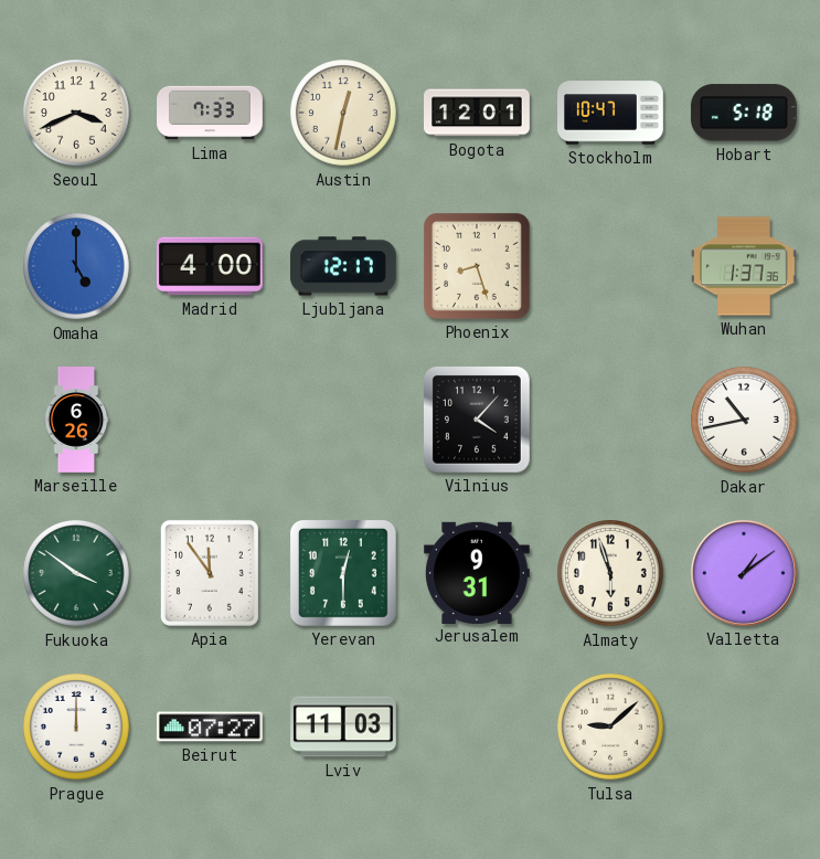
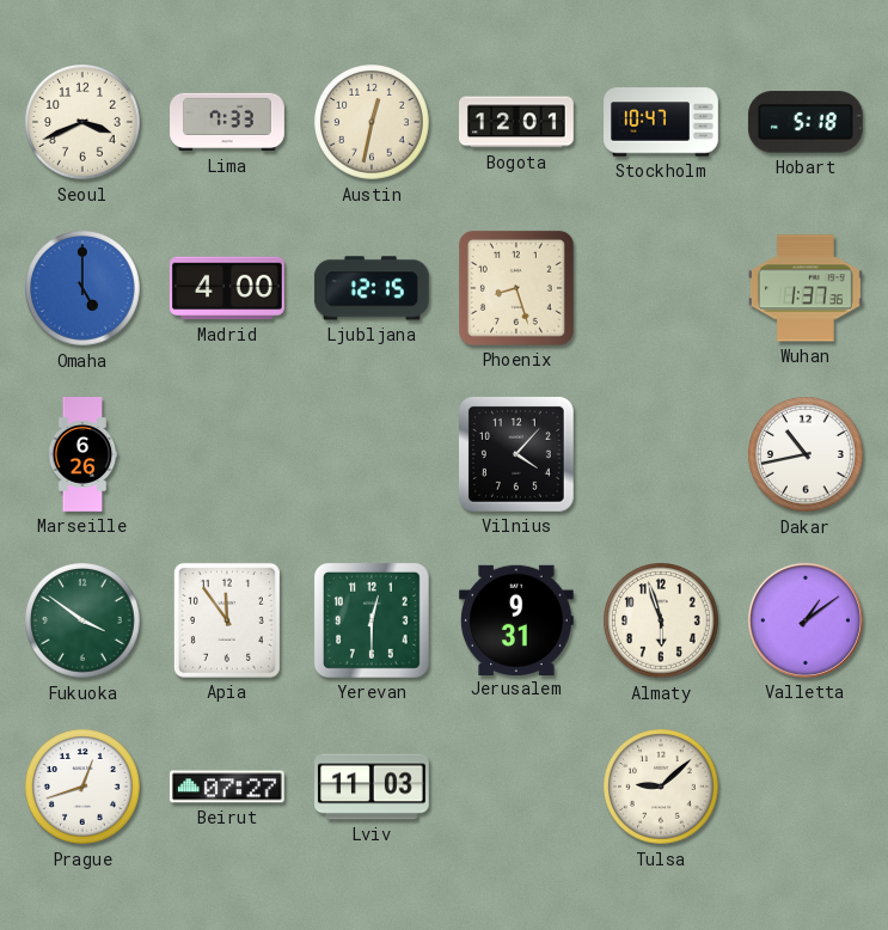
Ljubljana: 12:17 -> 12:15
Prague: 12:00 -> 12:42
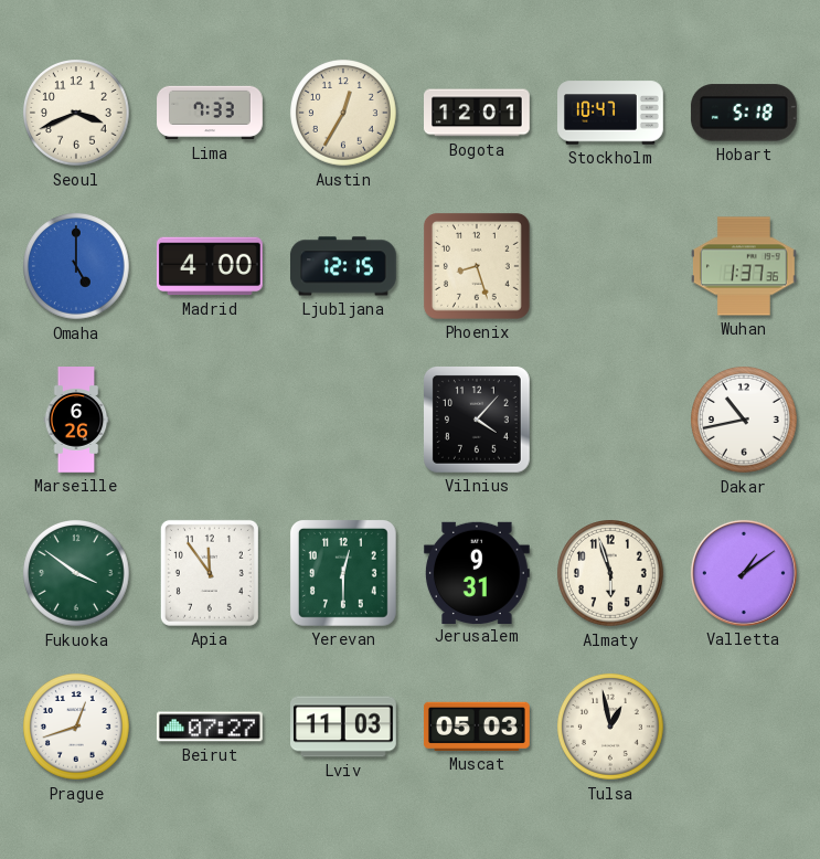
Austin: 12:32 -> 12:35
Muscat: none -> 05:03
Tulsa: 9:08 -> 12:58
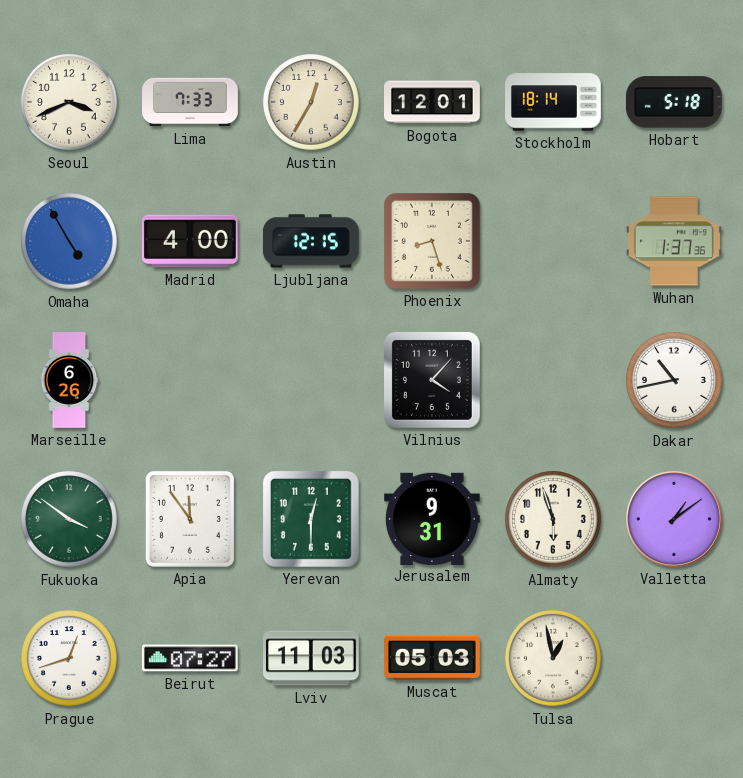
Stockholm: 10:47 -> 18:14
Omaha: 5:00 -> 4:55
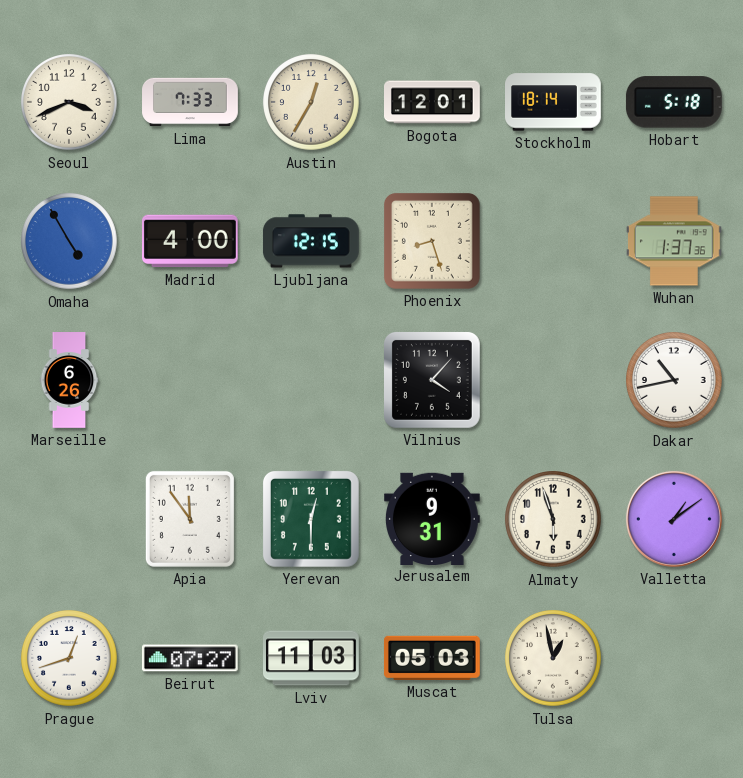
Fukuoka: 3:51 -> none
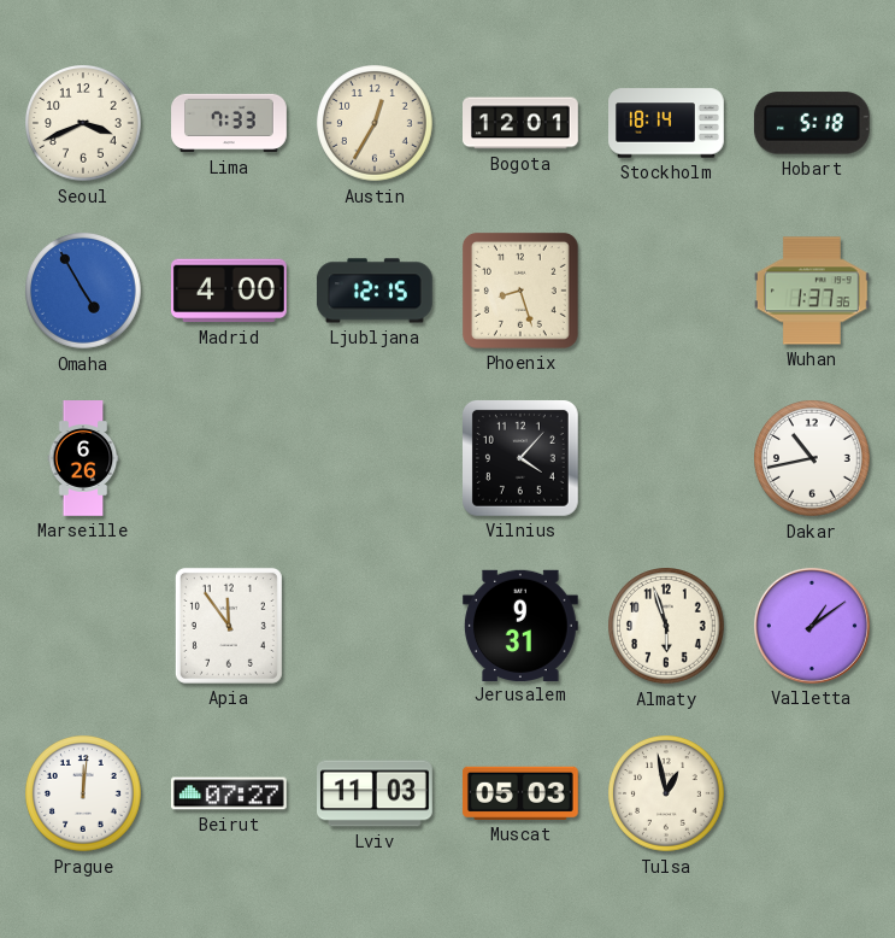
Yerevan: 12:30 -> none
Prague: 12:42 -> 12:01
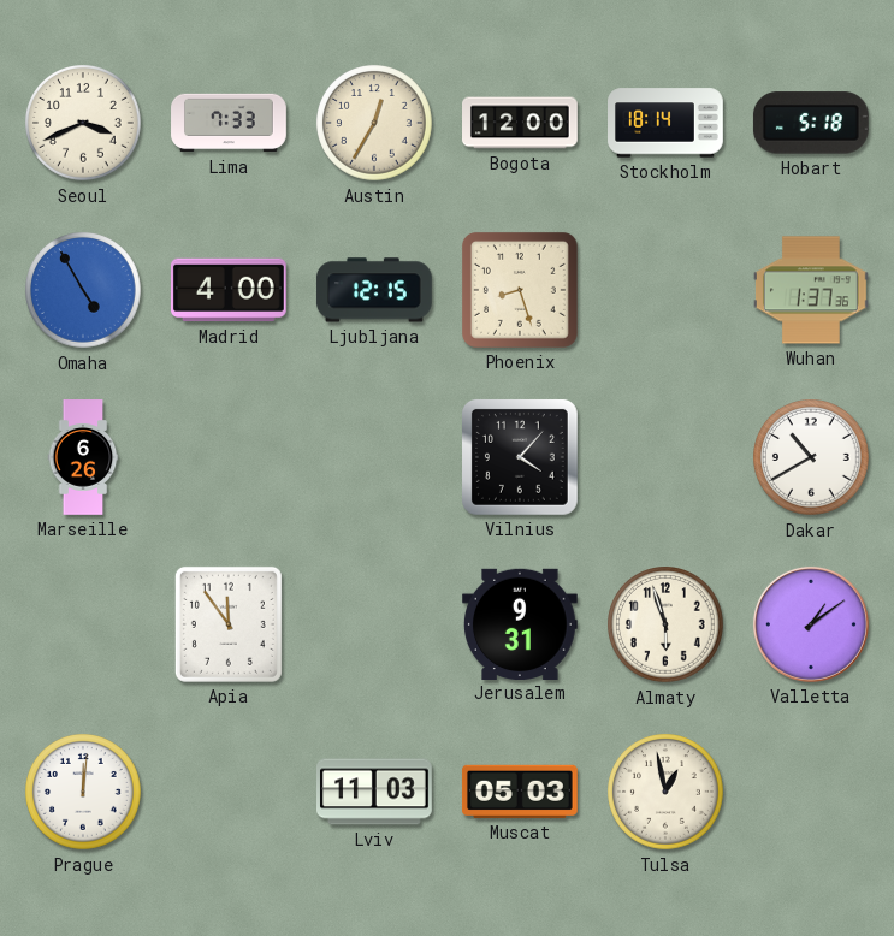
Bogota: 12:01 -> 12:00
Dakar: 10:43 -> 10:40
Beirut: 07:27 -> none
